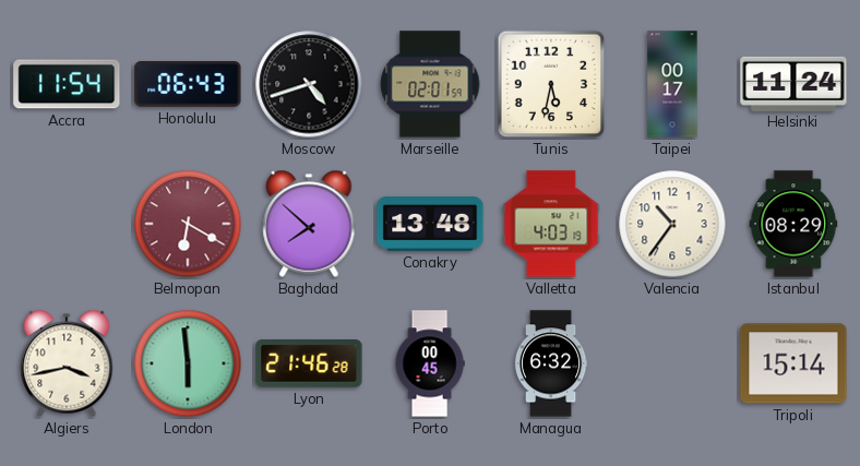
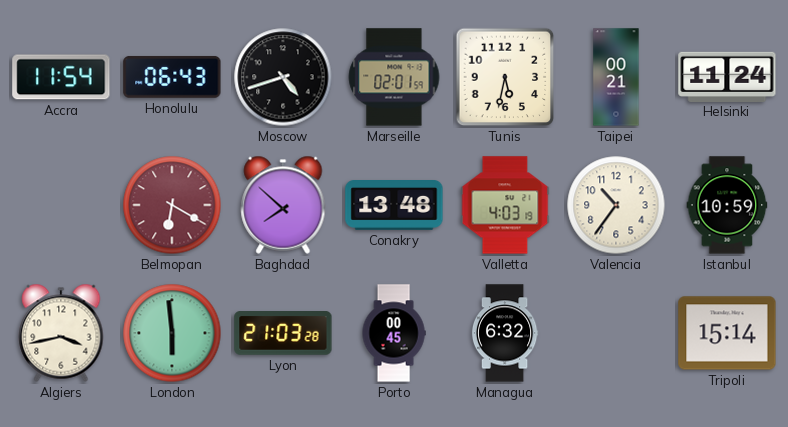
Taipei: 00:17 -> 00:21
Istanbul: 08:29 -> 10:59
Lyon: 21:46 -> 21:03
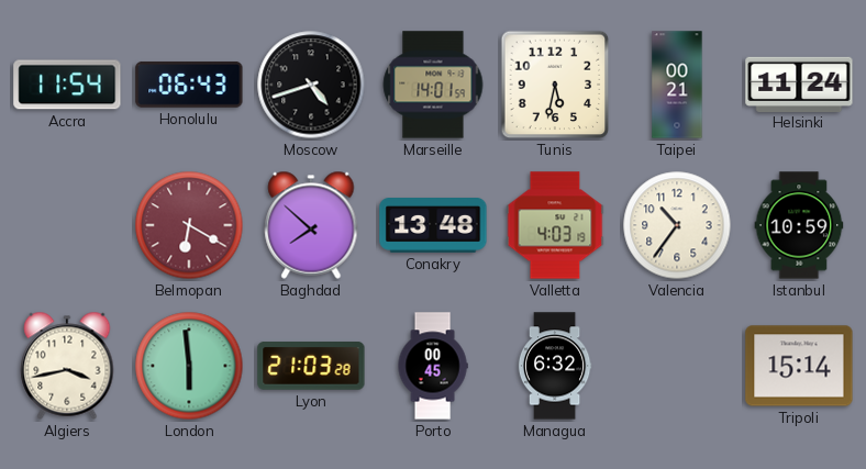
Marseille: 02:01 -> 14:01
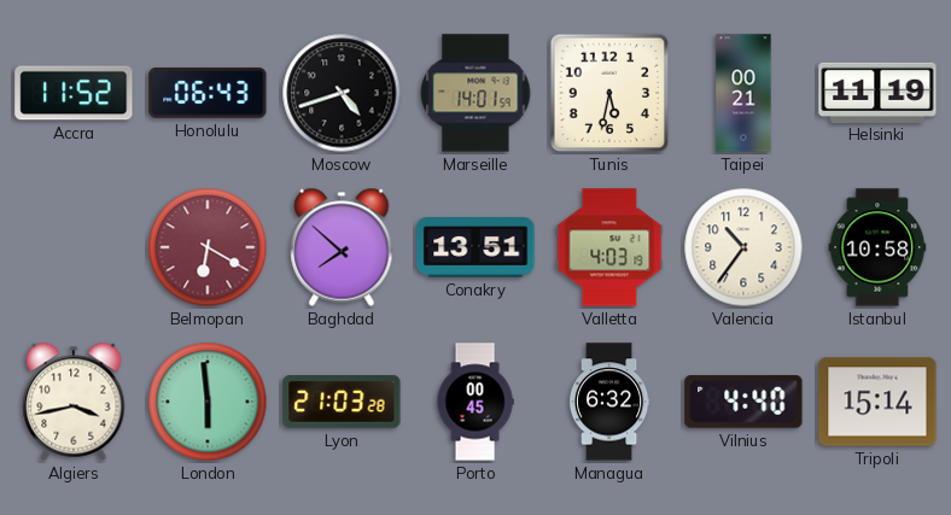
Accra: 11:54 -> 11:52
Helsinki: 11:24 -> 11:19
Conakry: 13:48 -> 13:51
Istanbul: 10:59 -> 10:58
Vilnius: none -> 4:40
